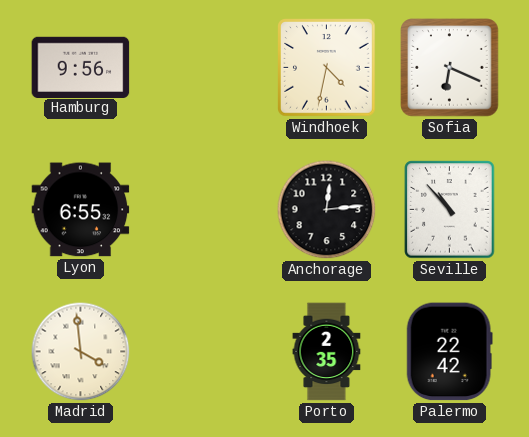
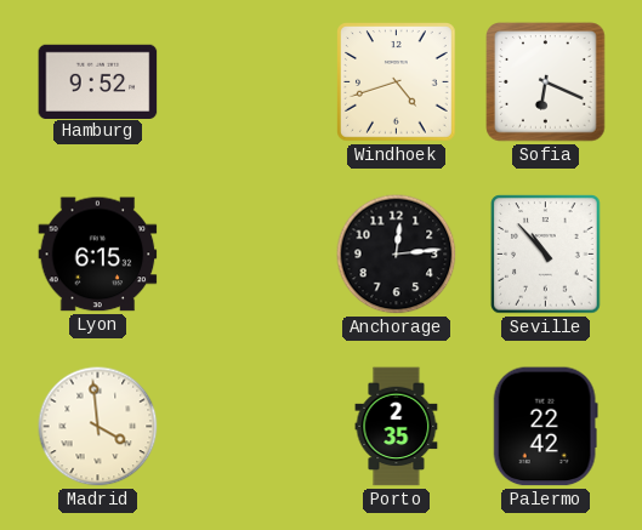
Hamburg: 9:56 -> 9:52
Windhoek: 4:32 -> 4:42
Lyon: 6:55 -> 6:15
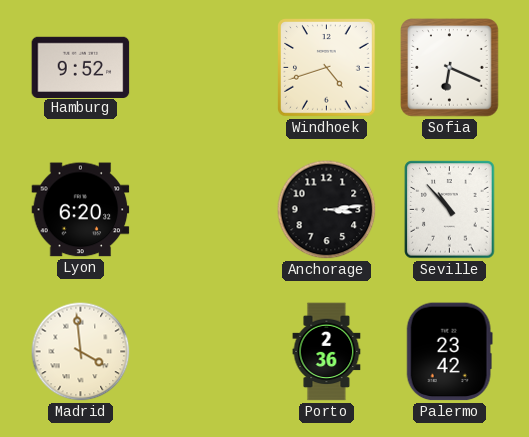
Lyon: 6:15 -> 6:20
Anchorage: 12:14 -> 3:14
Porto: 2:35 -> 2:36
Palermo: 22:42 -> 23:42
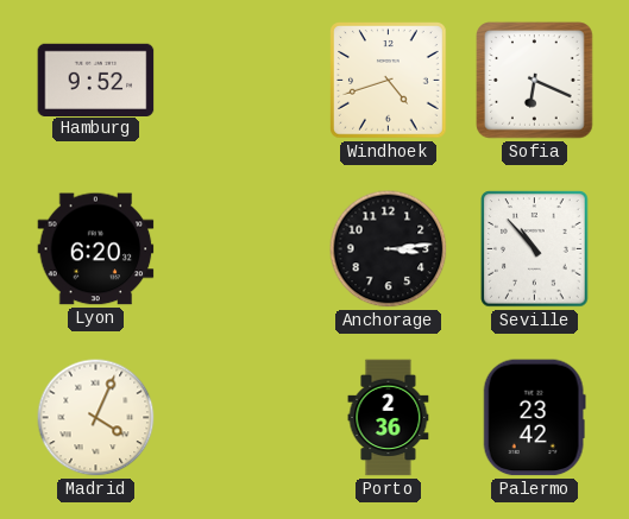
Madrid: 3:59 -> 4:04
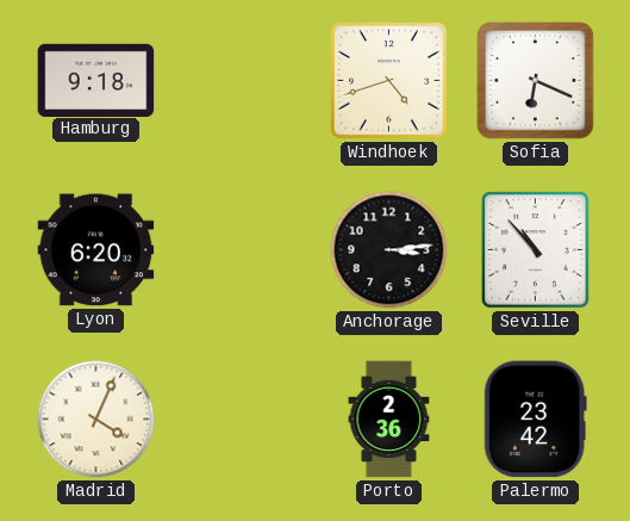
Hamburg: 9:52 -> 9:18
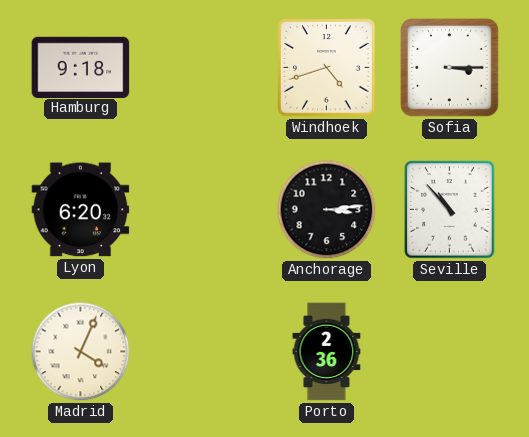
Sofia: 6:19 -> 3:15
Palermo: 23:42 -> none
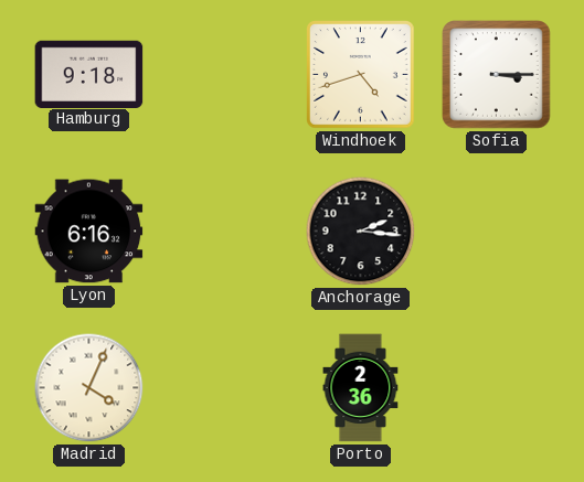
Lyon: 6:20 -> 6:16
Anchorage: 3:14 -> 2:16
Seville: 10:53 -> none
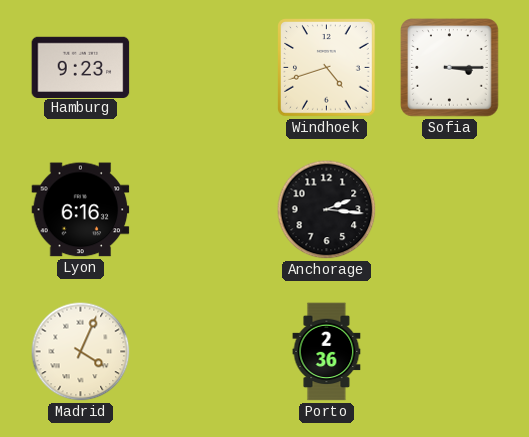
Hamburg: 9:18 -> 9:23
